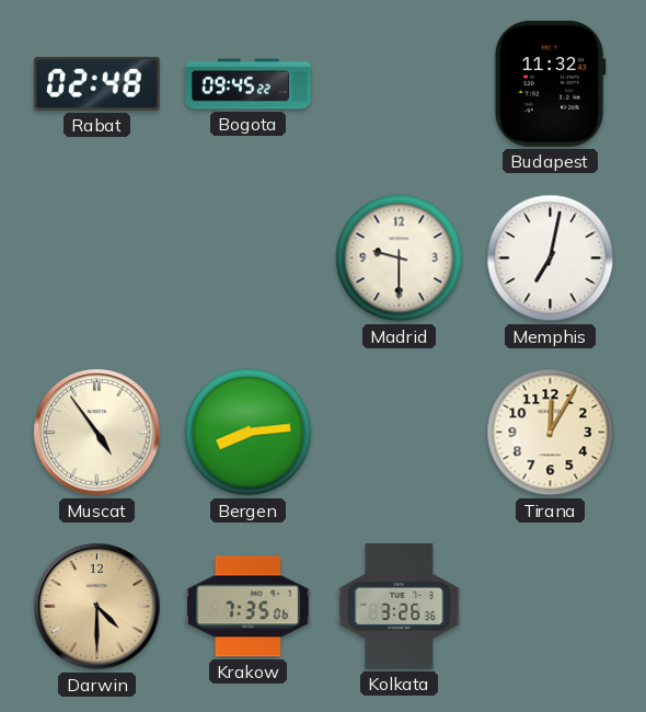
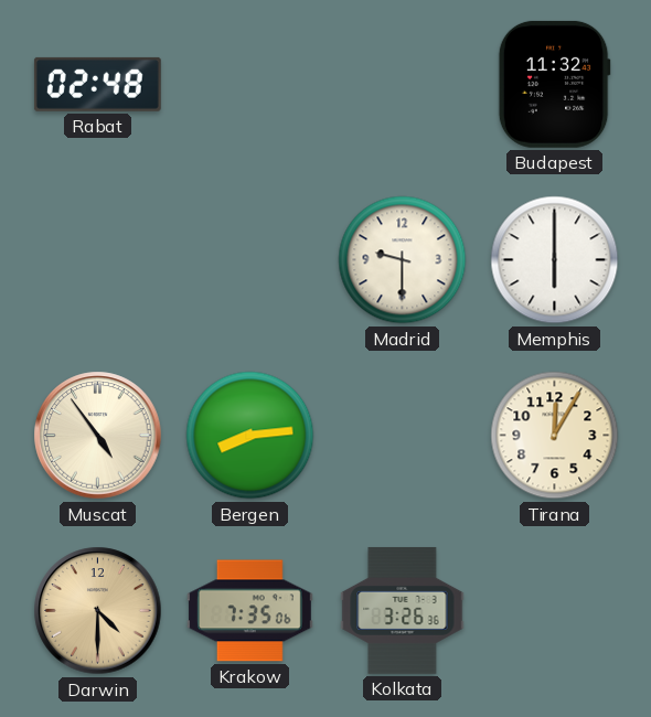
Bogota: 09:45 -> none
Memphis: 7:02 -> 6:00
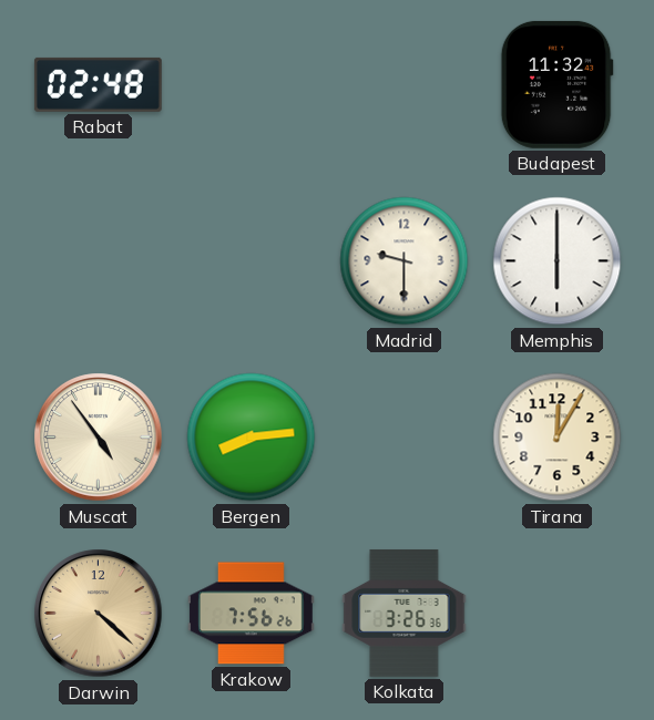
Darwin: 4:30 -> 4:22
Krakow: 7:35 -> 7:56
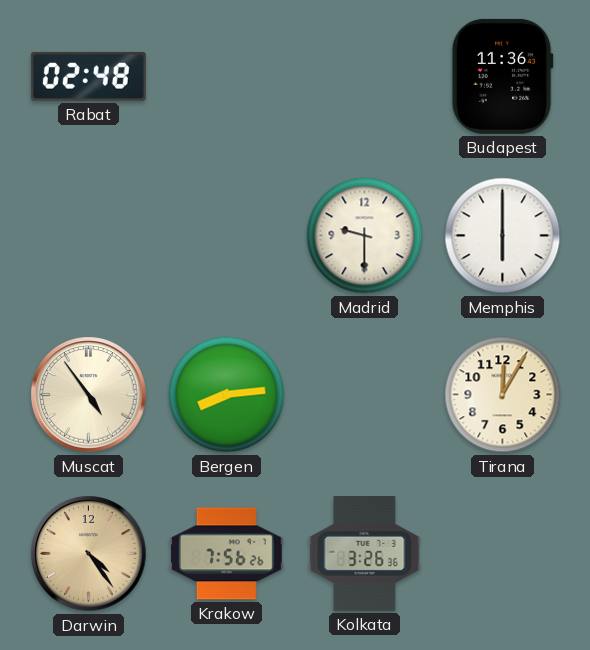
Budapest: 11:32 -> 11:36
Darwin: 4:22 -> 4:24
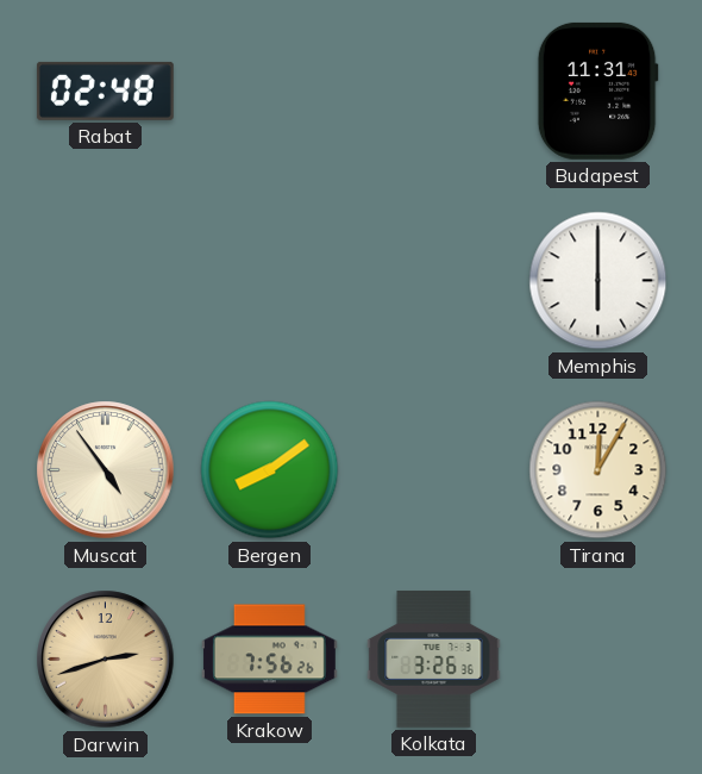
Budapest: 11:36 -> 11:31
Madrid: 9:30 -> none
Bergen: 8:14 -> 8:09
Darwin: 4:24 -> 2:42
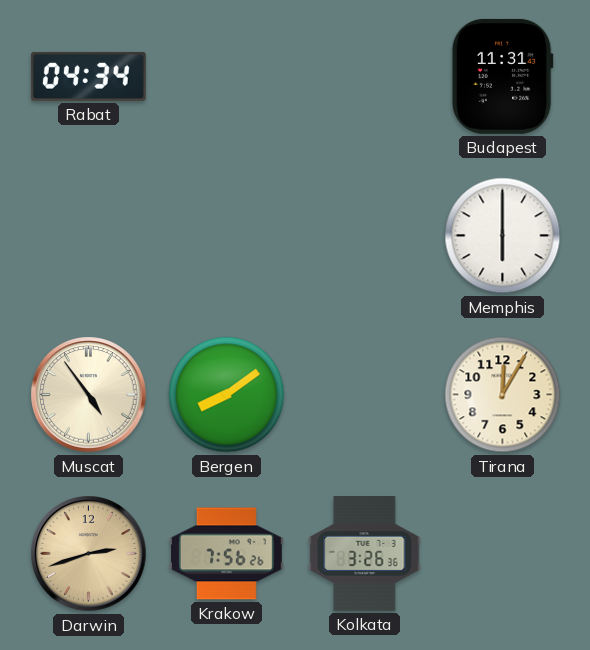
Rabat: 02:48 -> 04:34
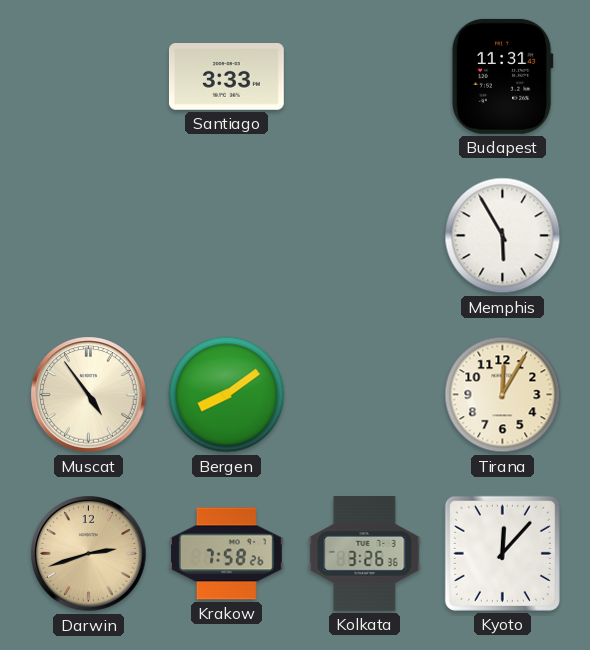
Rabat: 04:34 -> none
Santiago: none -> 3:33
Memphis: 6:00 -> 5:55
Krakow: 7:56 -> 7:58
Kyoto: none -> 12:07
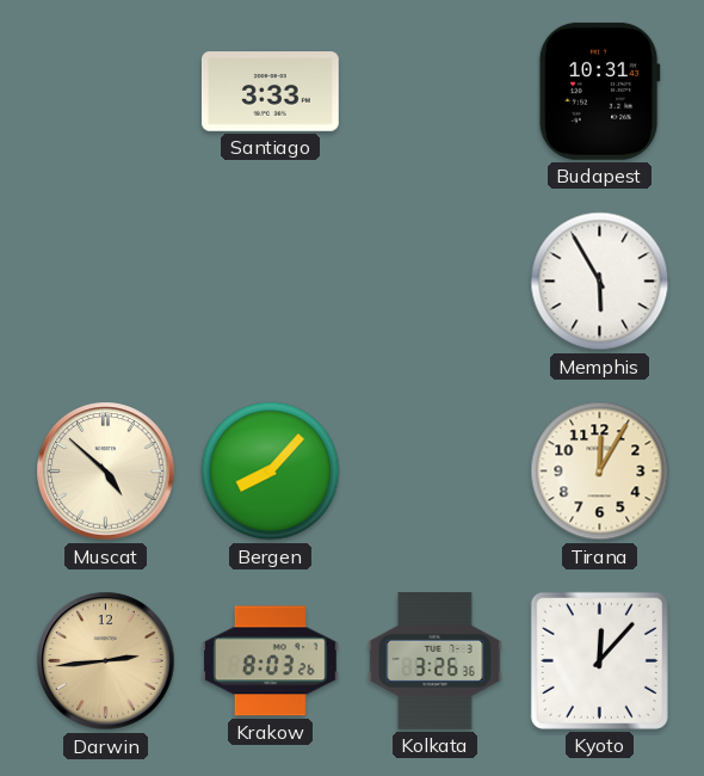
Budapest: 11:31 -> 10:31
Muscat: 4:54 -> 4:52
Bergen: 8:09 -> 8:07
Darwin: 2:42 -> 2:44
Krakow: 7:58 -> 8:03
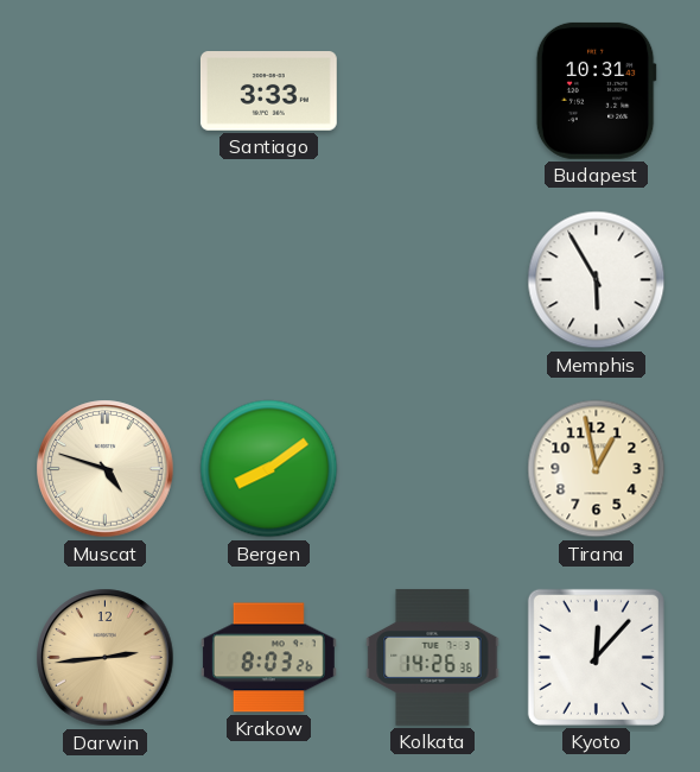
Muscat: 4:52 -> 4:48
Bergen: 8:07 -> 8:09
Tirana: 12:05 -> 12:58
Kolkata: 3:26 -> 14:26
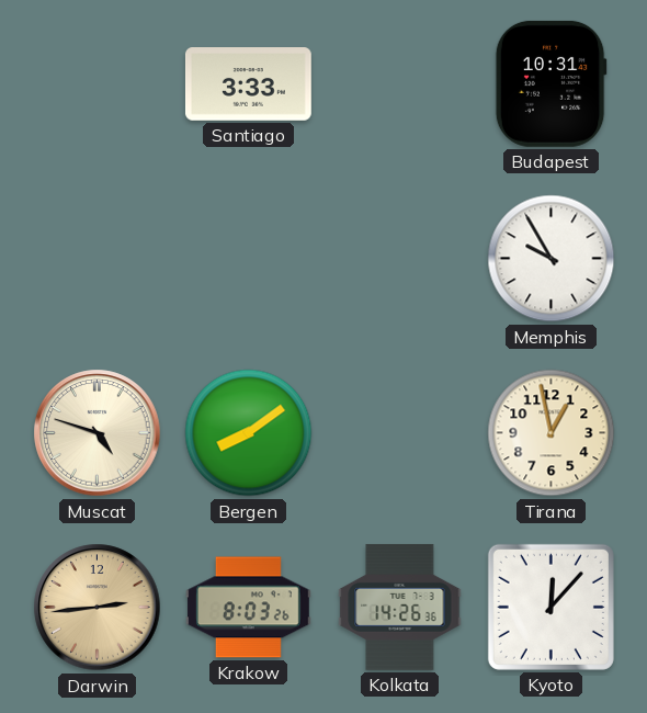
Memphis: 5:55 -> 9:55
